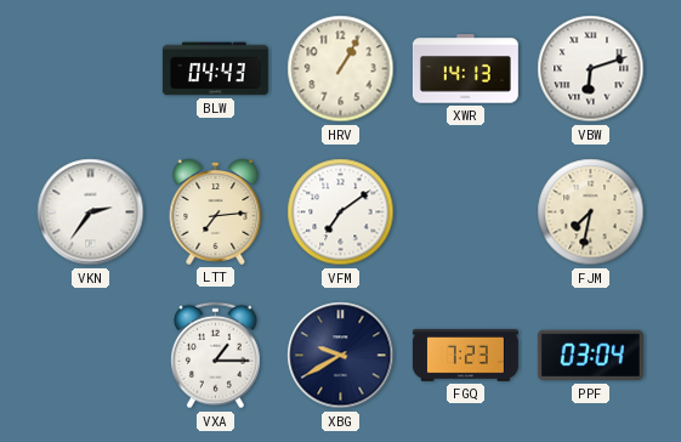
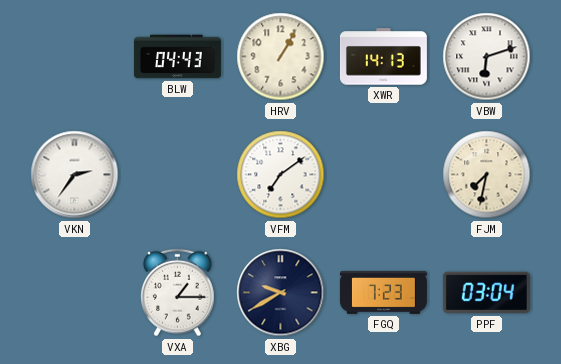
LTT: 7:14 -> none
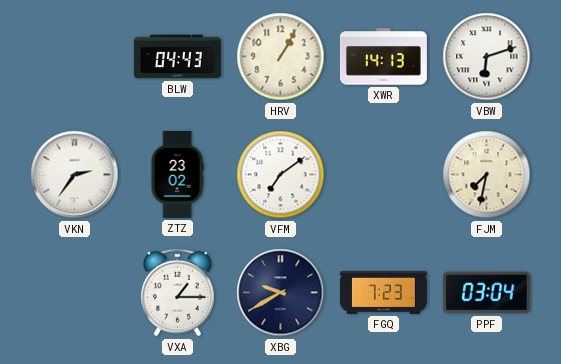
ZTZ: none -> 23:02
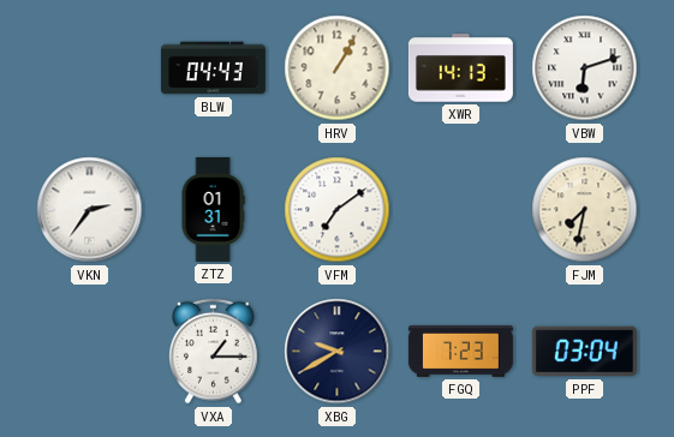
ZTZ: 23:02 -> 01:31
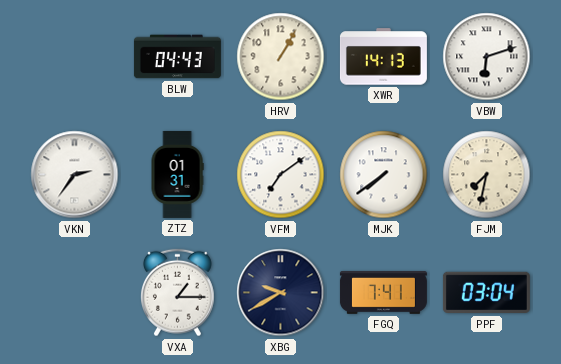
MJK: none -> 7:39
FGQ: 7:23 -> 7:41
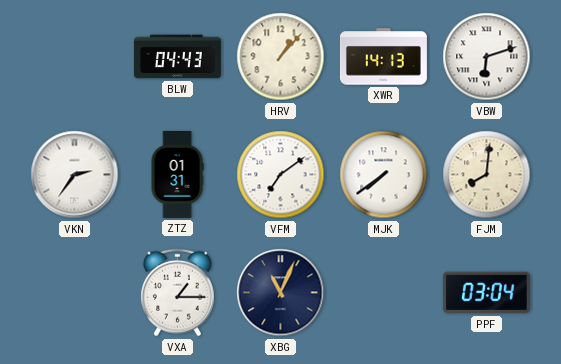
HRV: 1:05 -> 1:07
FJM: 7:32 -> 8:01
XBG: 9:40 -> 11:04
FGQ: 7:41 -> none
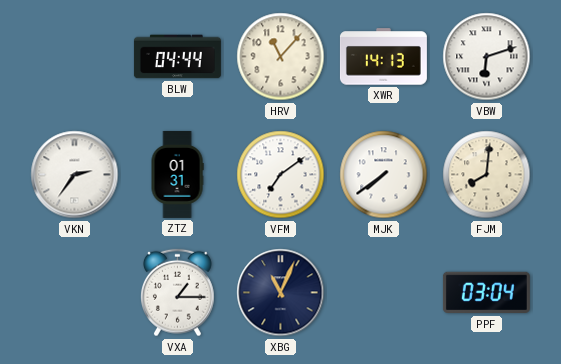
BLW: 04:43 -> 04:44
HRV: 1:07 -> 11:07
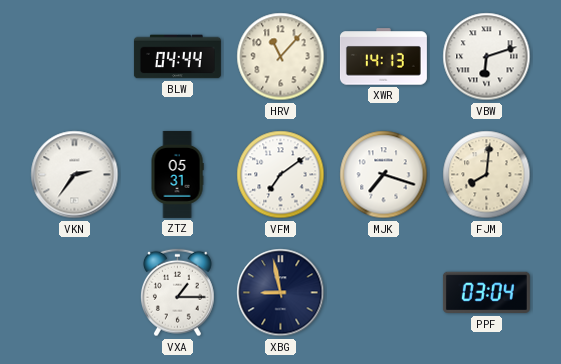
ZTZ: 01:31 -> 05:31
MJK: 7:39 -> 7:18
XBG: 11:04 -> 8:58
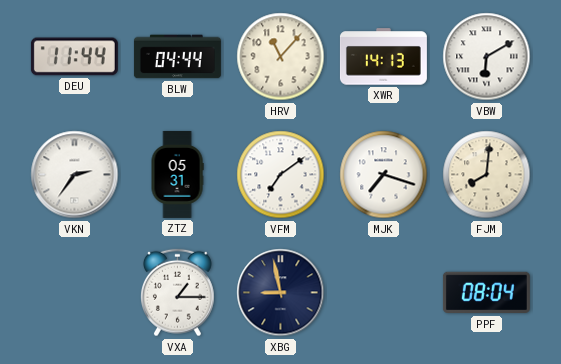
DEU: none -> 11:44
VBW: 6:12 -> 6:10
PPF: 03:04 -> 08:04
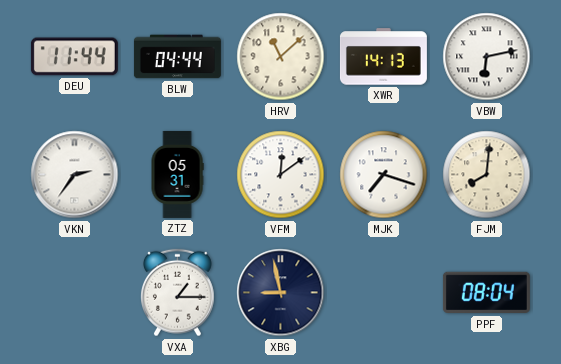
HRV: 11:07 -> 11:08
VBW: 6:10 -> 6:13
VFM: 7:09 -> 12:09
